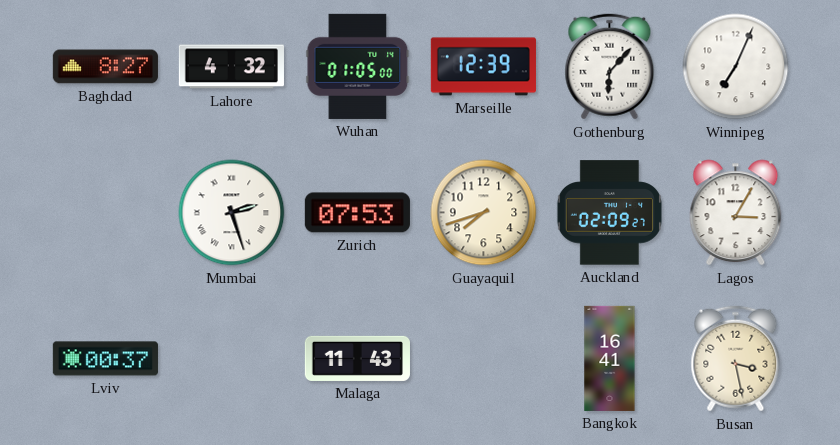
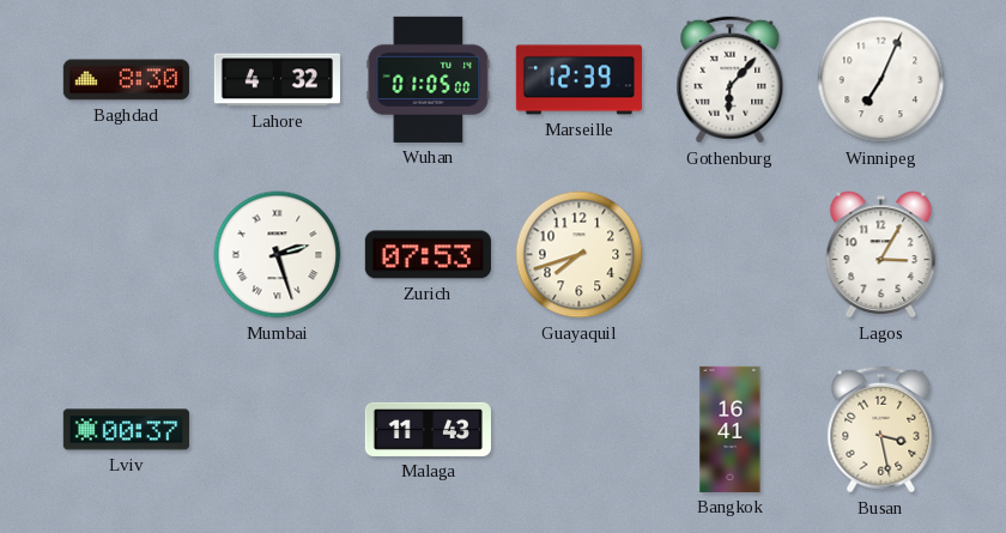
Baghdad: 8:27 -> 8:30
Auckland: 02:09 -> none
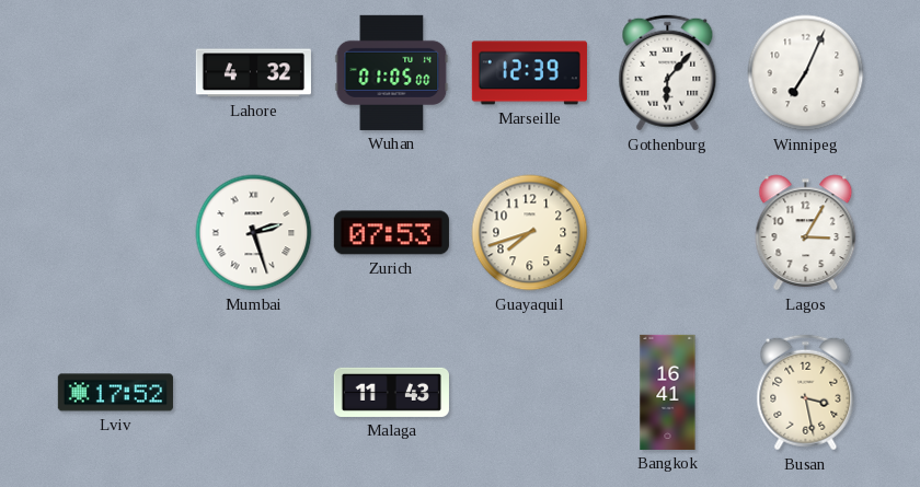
Baghdad: 8:30 -> none
Lviv: 00:37 -> 17:52
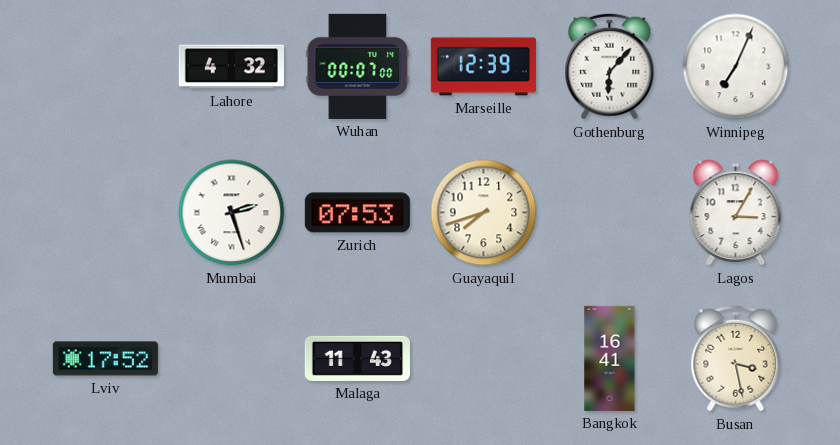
Wuhan: 01:05 -> 00:07
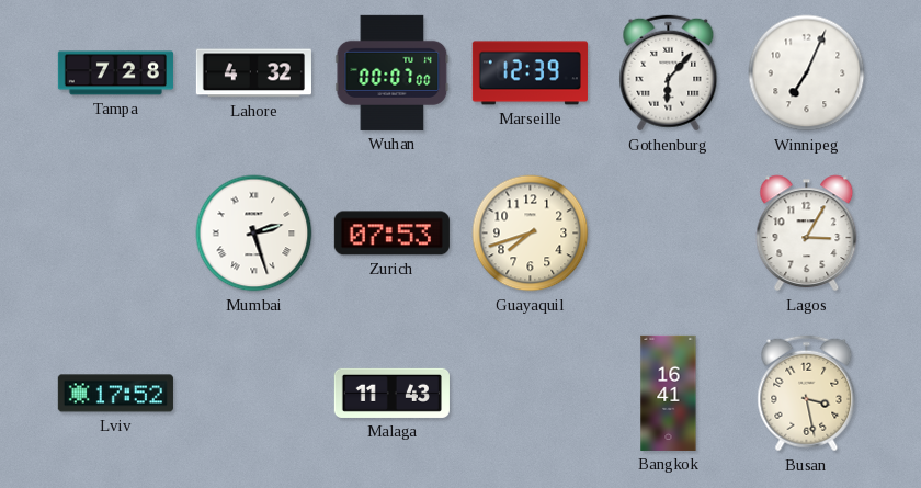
Tampa: none -> 7:28
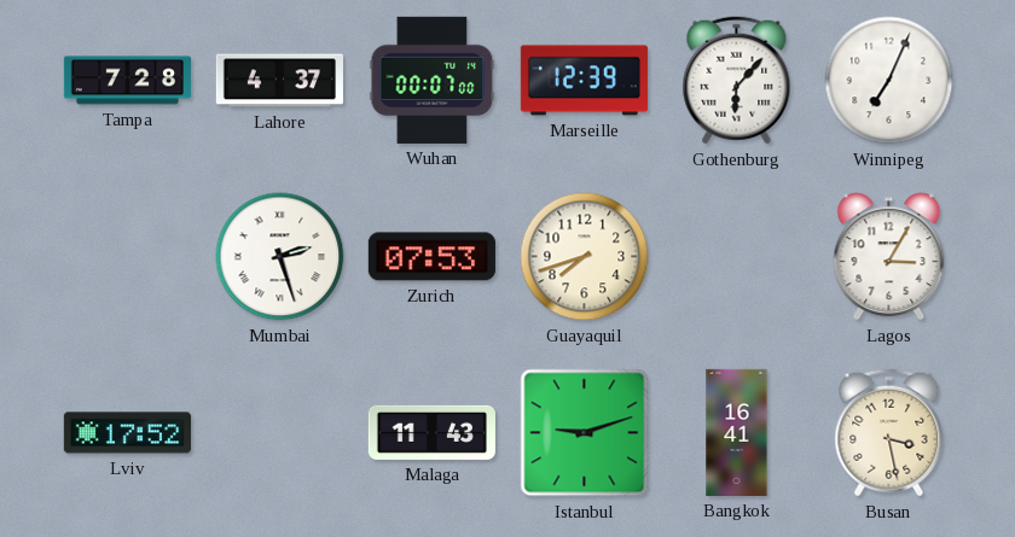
Lahore: 4:32 -> 4:37
Istanbul: none -> 9:12
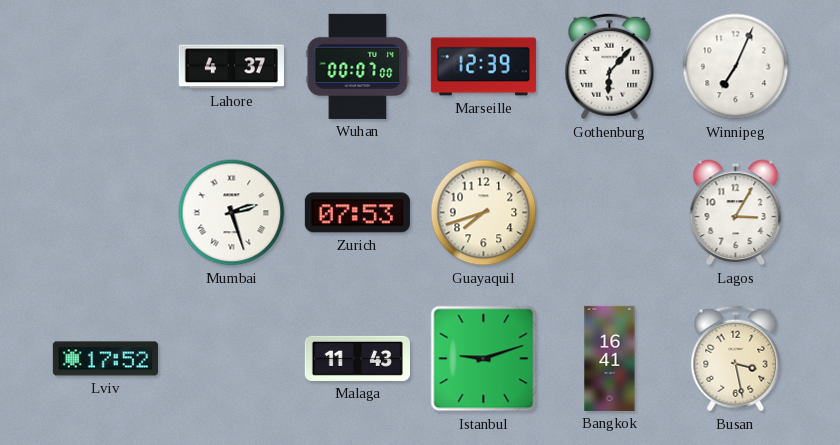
Tampa: 7:28 -> none
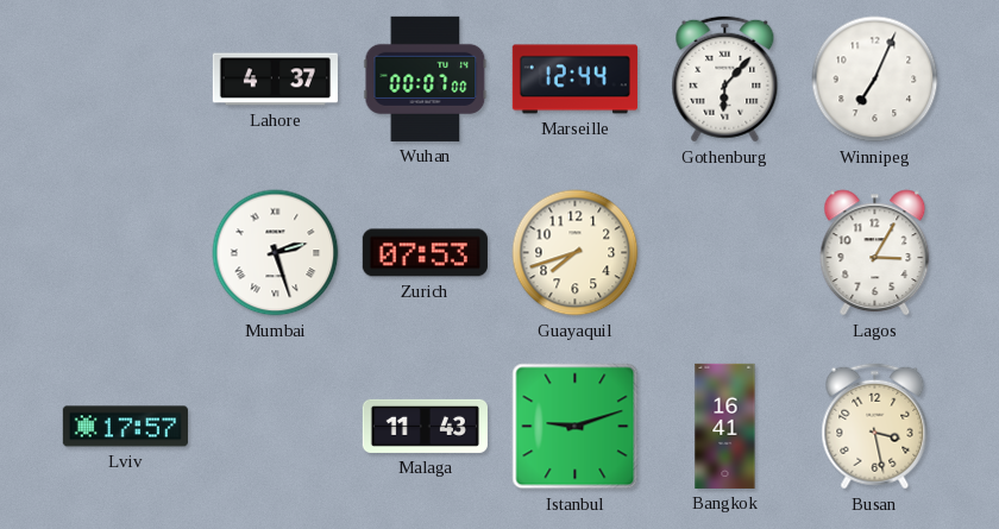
Marseille: 12:39 -> 12:44
Lviv: 17:52 -> 17:57
